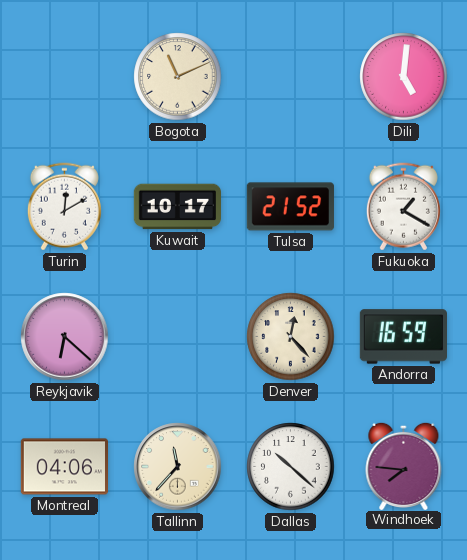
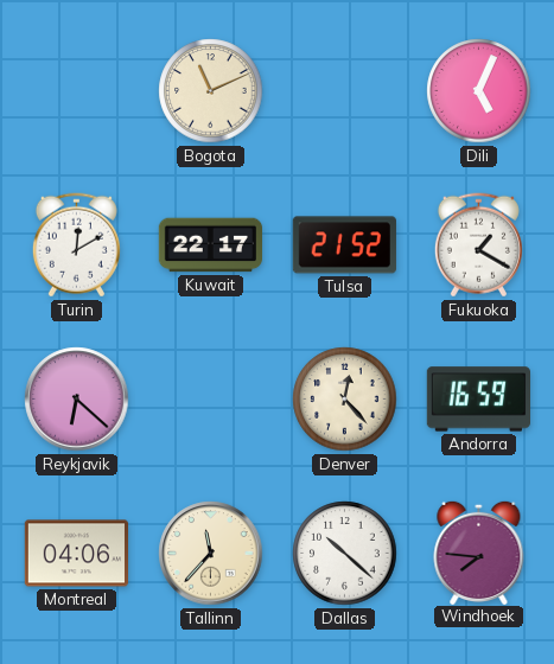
Dili: 5:01 -> 5:04
Kuwait: 10:17 -> 22:17
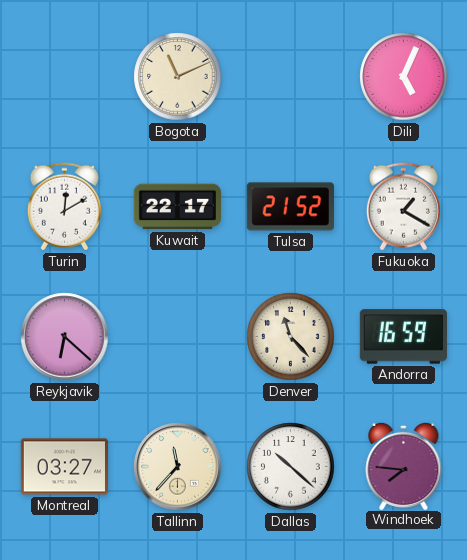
Denver: 12:23 -> 11:23
Montreal: 04:06 -> 03:27
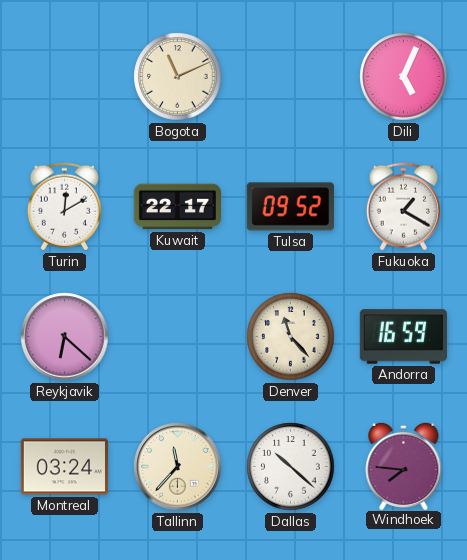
Tulsa: 21:52 -> 09:52
Montreal: 03:27 -> 03:24
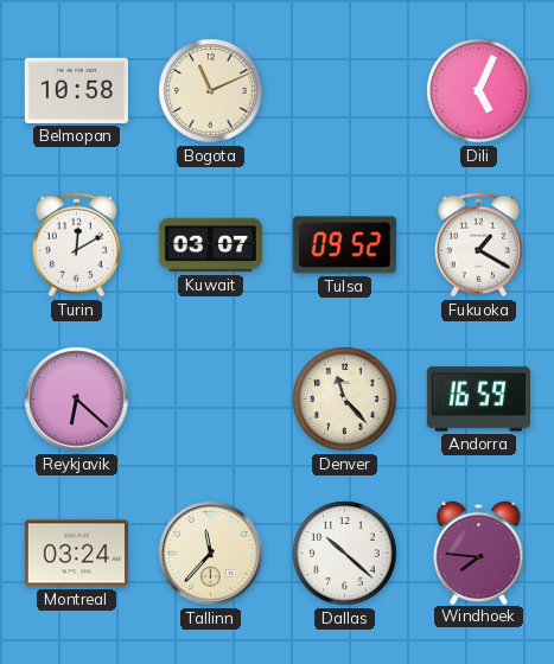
Belmopan: none -> 10:58
Kuwait: 22:17 -> 03:07
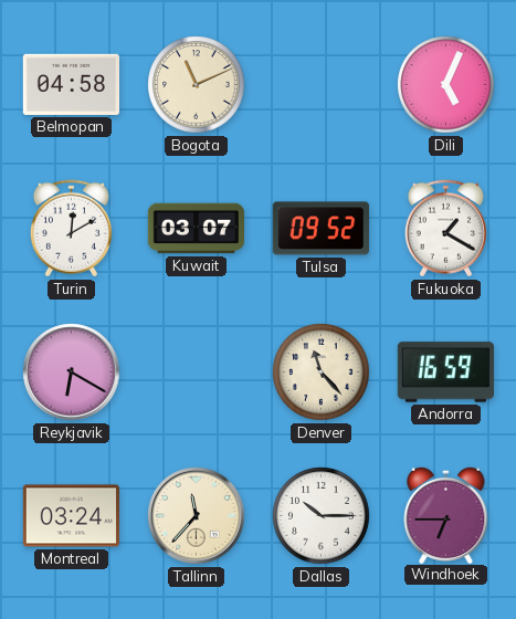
Belmopan: 10:58 -> 04:58
Reykjavik: 6:22 -> 6:20
Dallas: 10:22 -> 10:15
Windhoek: 7:46 -> 6:45
